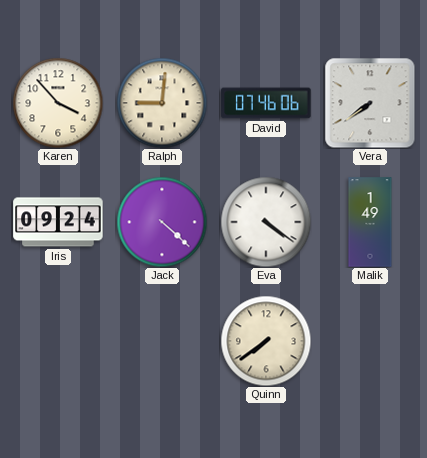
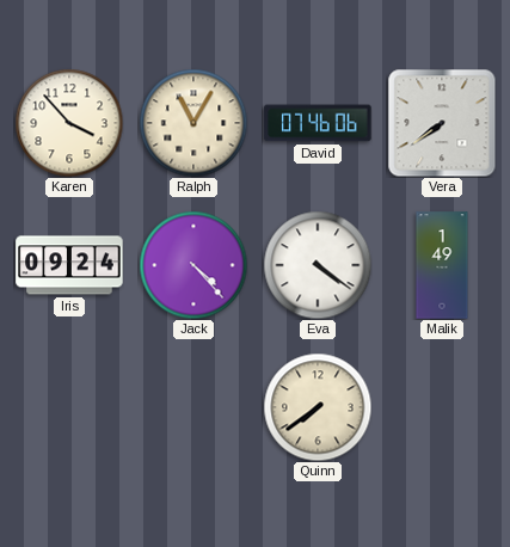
Ralph: 9:01 -> 11:05
Jack: 4:22 -> 4:23
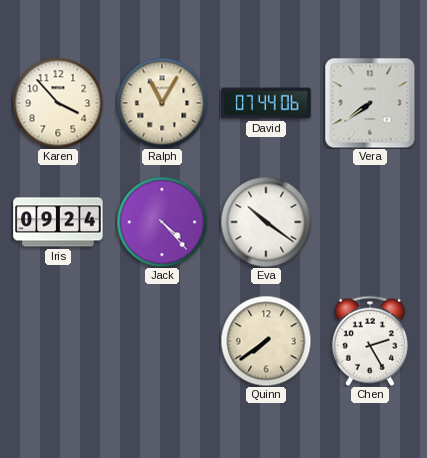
David: 07:46 -> 07:44
Eva: 4:21 -> 10:21
Malik: 1:49 -> none
Chen: none -> 2:25
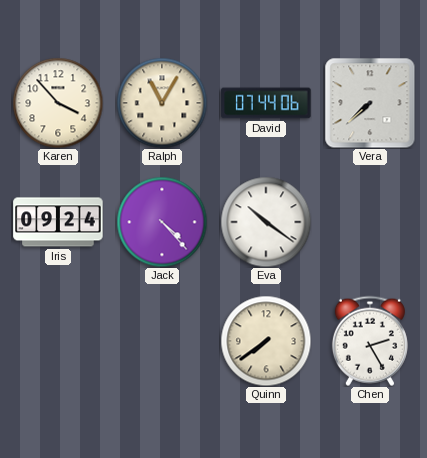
Vera: 7:39 -> 7:38
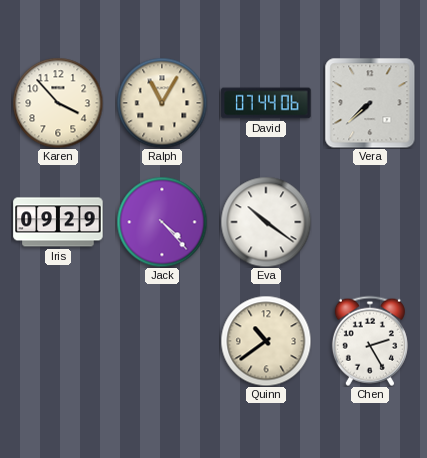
Iris: 09:24 -> 09:29
Quinn: 7:39 -> 10:39
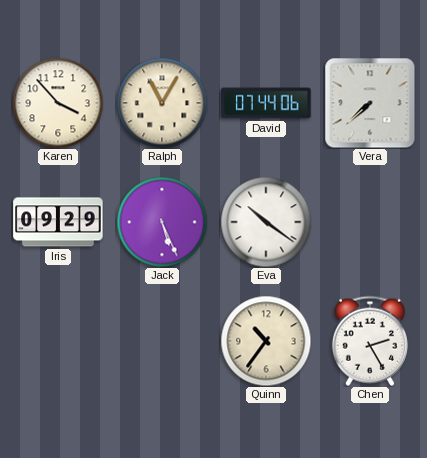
Jack: 4:23 -> 5:26
Quinn: 10:39 -> 10:36
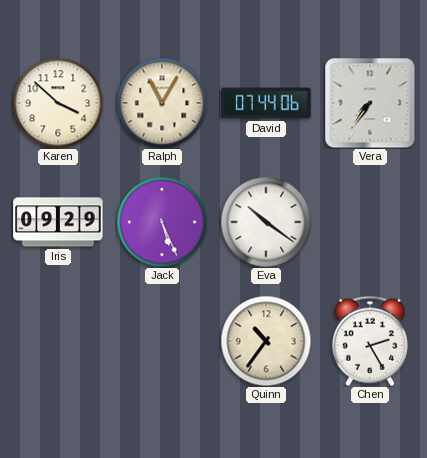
Karen: 3:53 -> 3:52
Vera: 7:38 -> 7:36
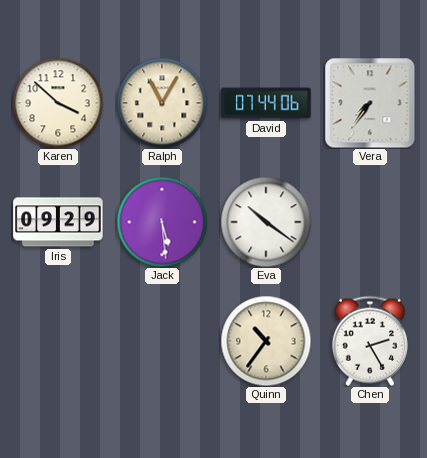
Jack: 5:26 -> 5:29
